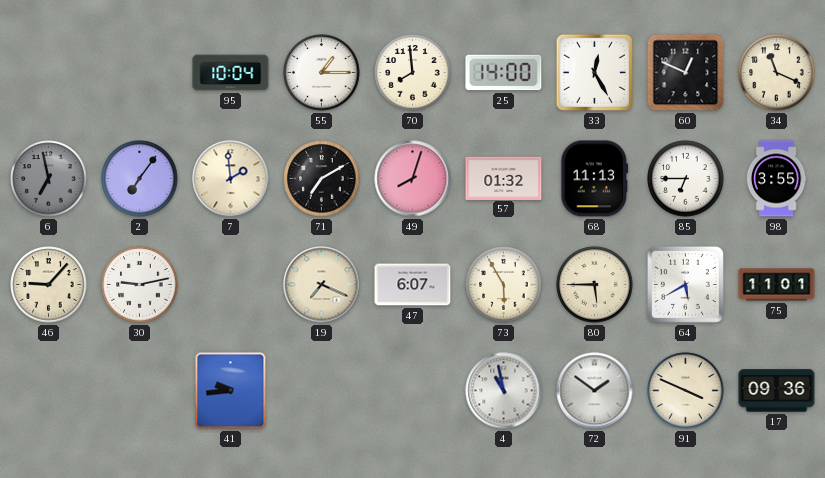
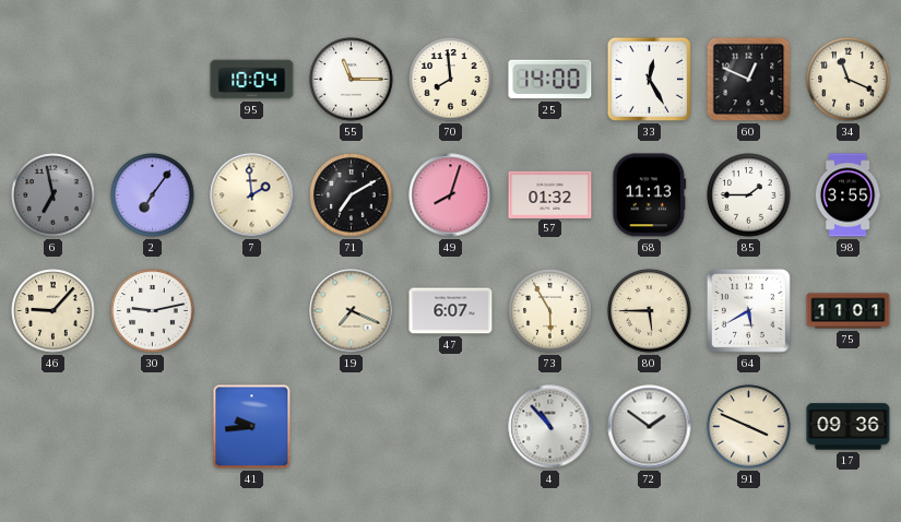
55: 1:15 -> 11:15
85: 6:45 -> 1:45
4: 10:58 -> 10:53
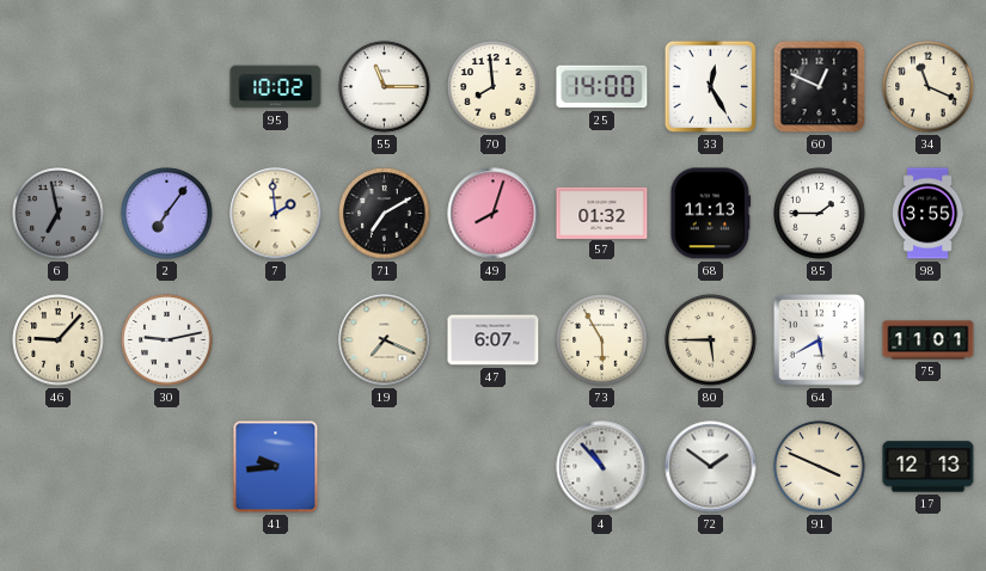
95: 10:04 -> 10:02
17: 09:36 -> 12:13
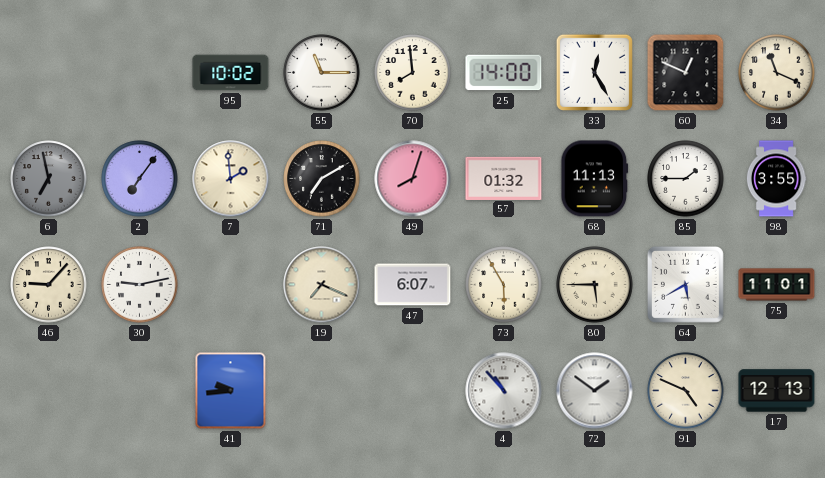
91: 3:49 -> 4:49
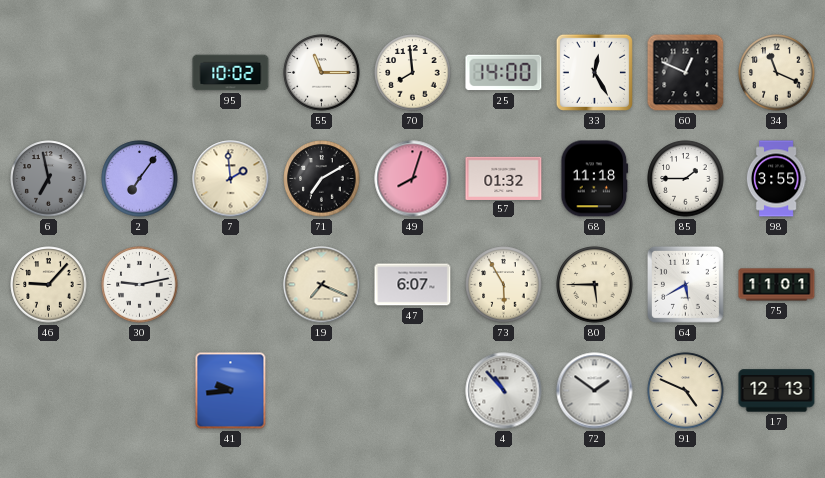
68: 11:13 -> 11:18
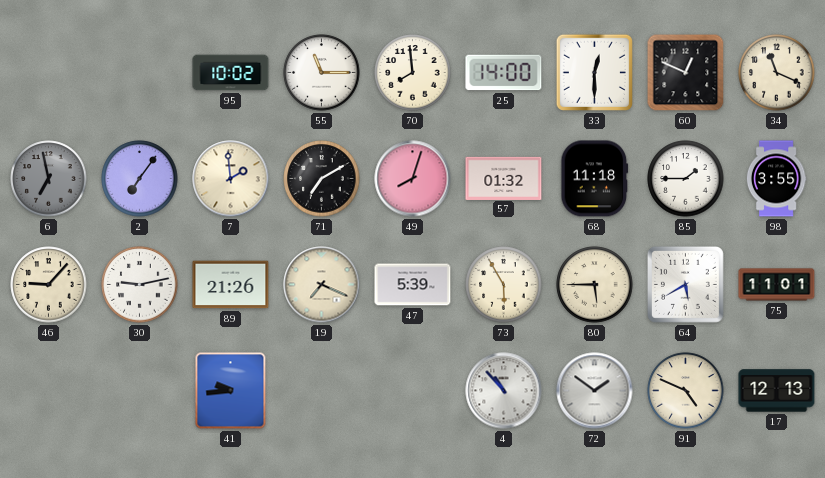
33: 12:25 -> 12:30
89: none -> 21:26
47: 6:07 -> 5:39
